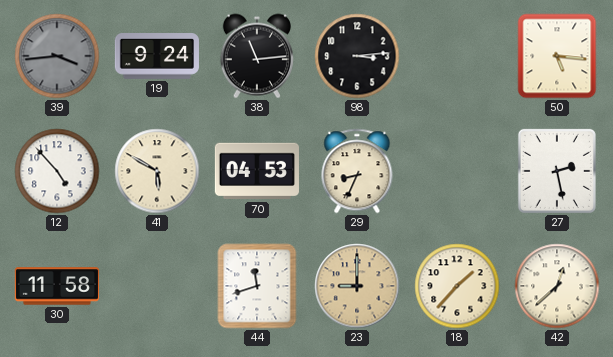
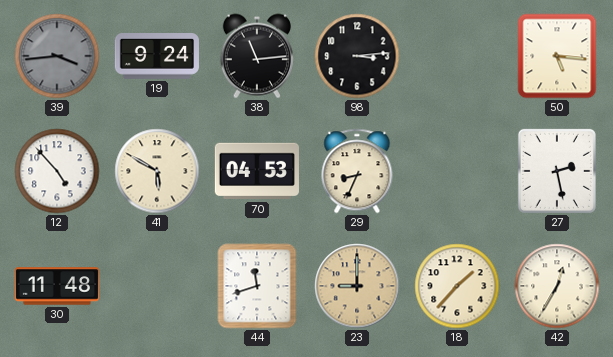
30: 11:58 -> 11:48
42: 12:38 -> 12:35
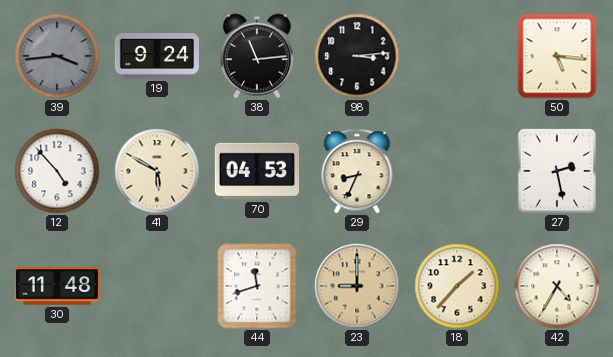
42: 12:35 -> 4:35
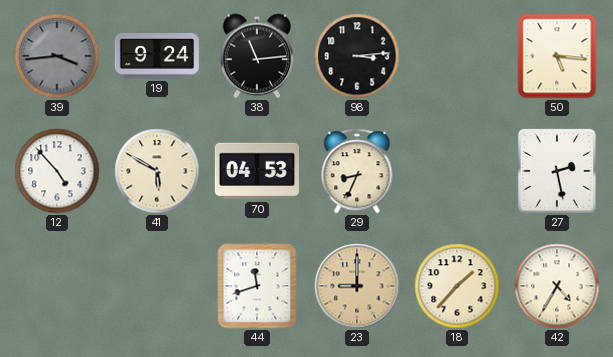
30: 11:48 -> none
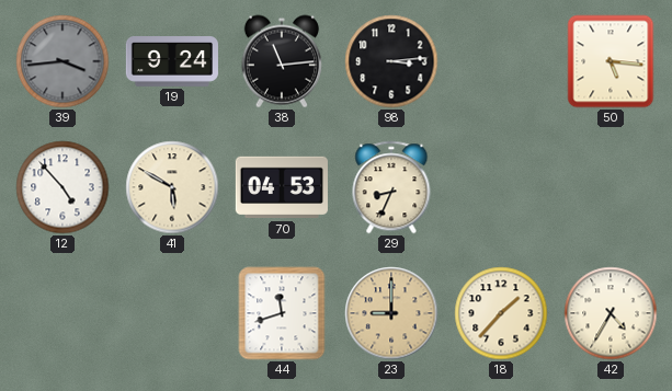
27: 2:28 -> none
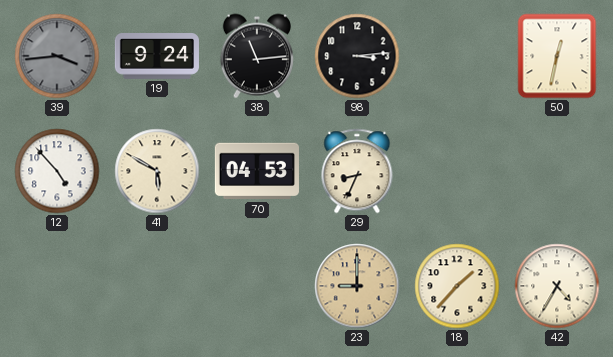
50: 5:16 -> 12:32
44: 11:42 -> none
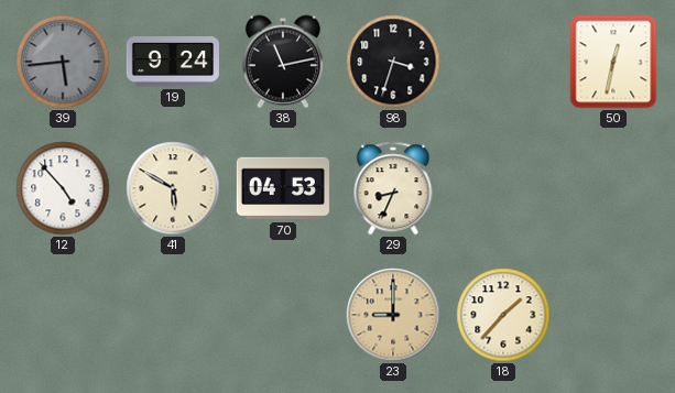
39: 3:44 -> 5:44
38: 11:14 -> 11:13
98: 3:14 -> 3:33
42: 4:35 -> none
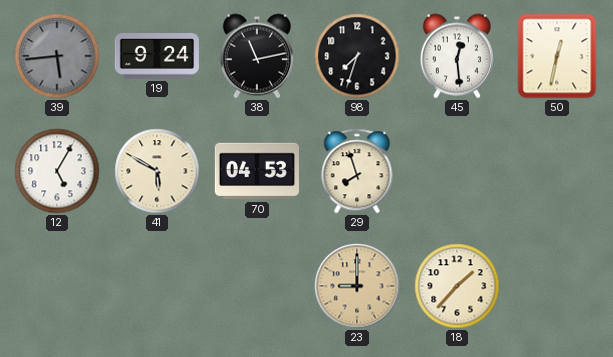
98: 3:33 -> 7:33
45: none -> 12:29
12: 4:53 -> 5:05
29: 8:34 -> 7:57
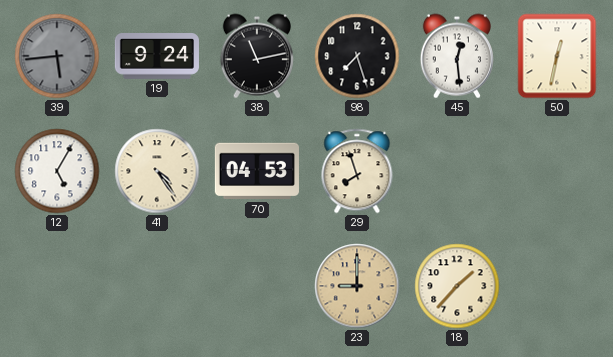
98: 7:33 -> 7:27
41: 5:50 -> 4:24
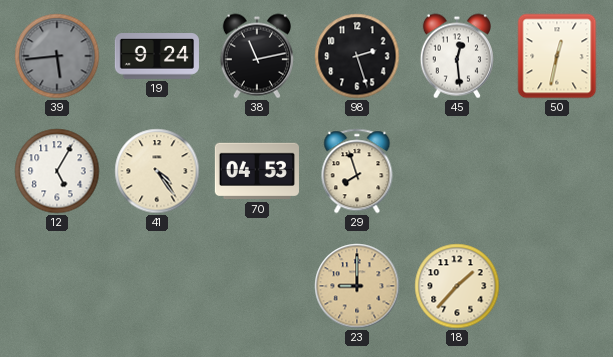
98: 7:27 -> 2:27
